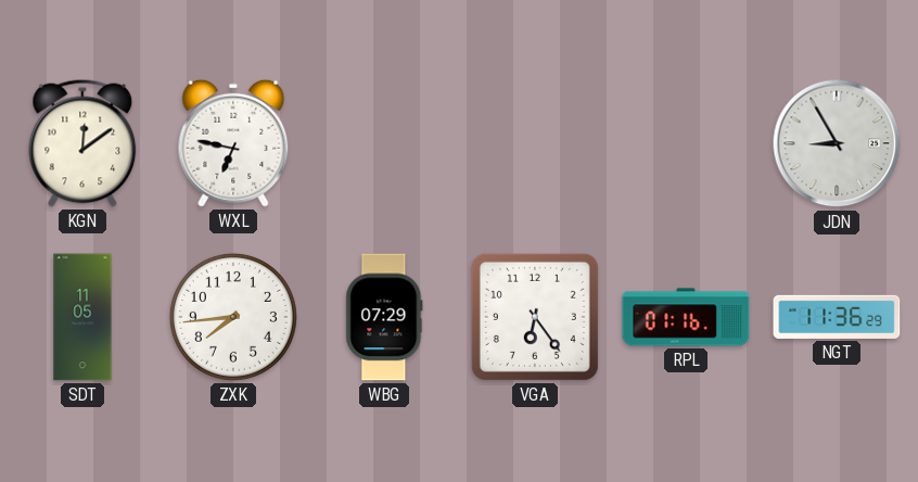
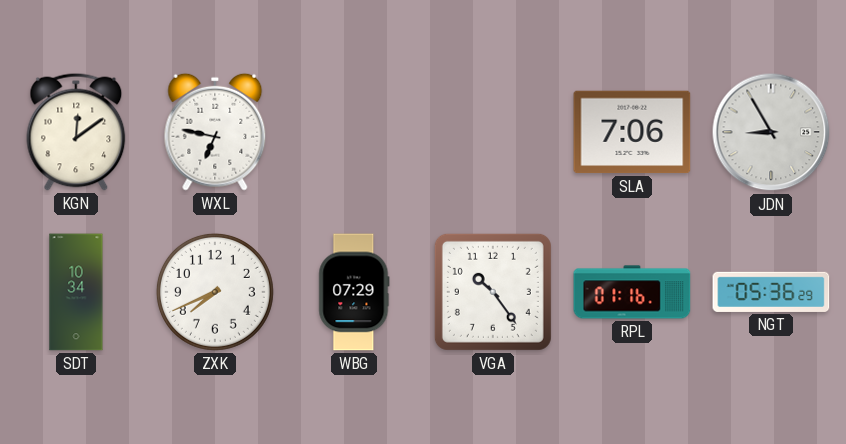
SLA: none -> 7:06
SDT: 11:05 -> 10:34
ZXK: 7:44 -> 7:41
VGA: 6:24 -> 10:24
NGT: 11:36 -> 05:36
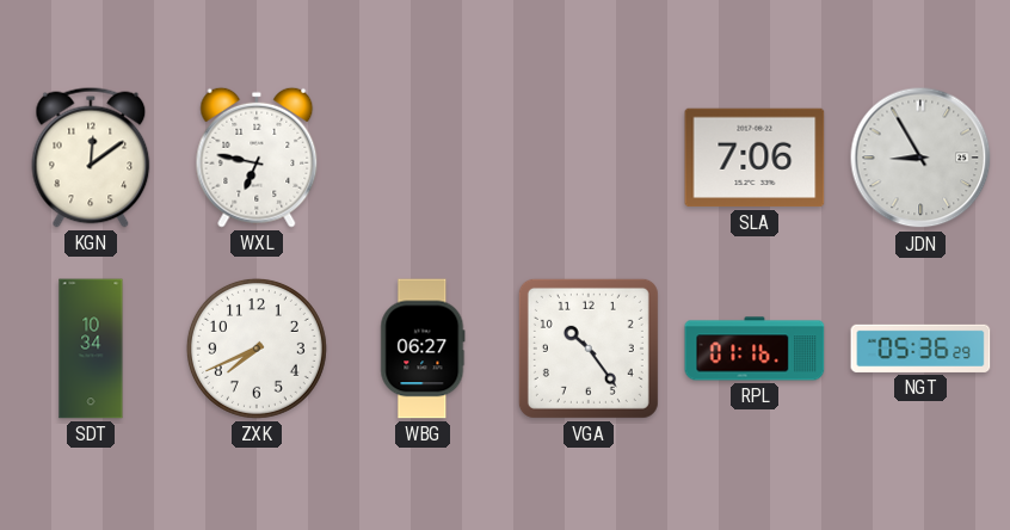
WBG: 07:29 -> 06:27
